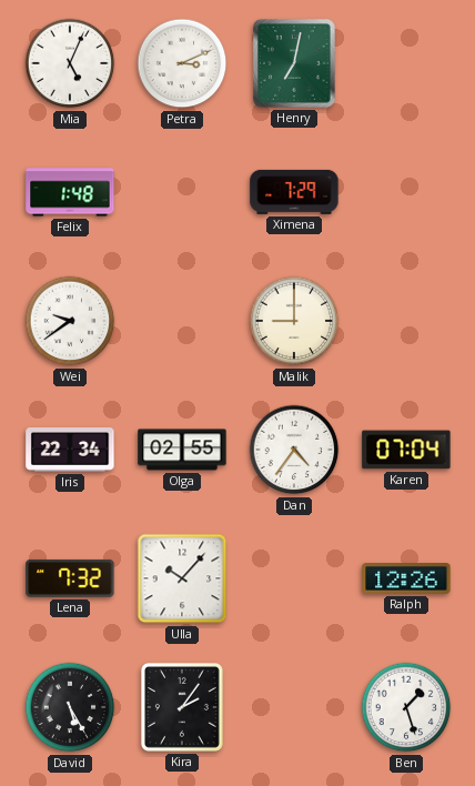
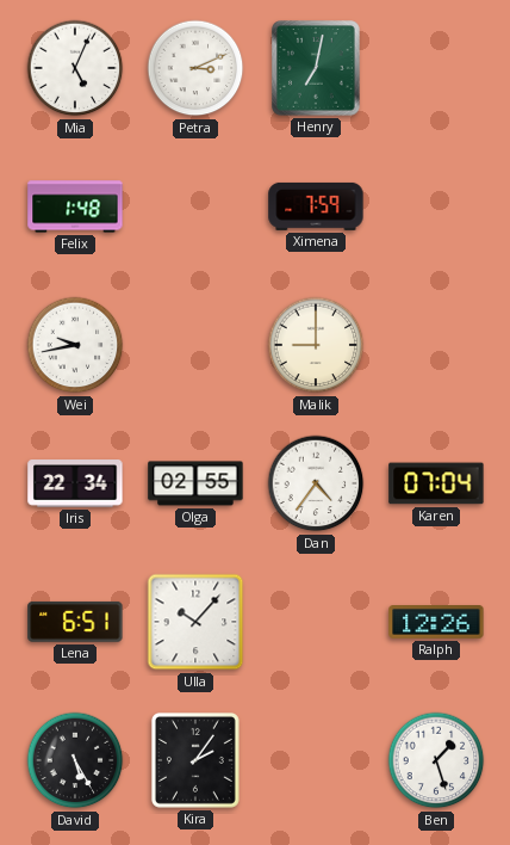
Ximena: 7:29 -> 7:59
Wei: 9:39 -> 9:43
Lena: 7:32 -> 6:51
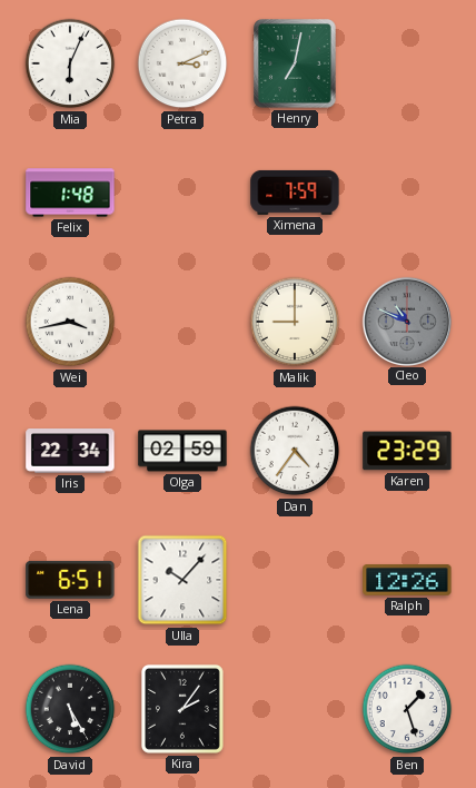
Mia: 5:04 -> 6:04
Wei: 9:43 -> 3:43
Cleo: none -> 10:49
Olga: 02:55 -> 02:59
Karen: 07:04 -> 23:29
